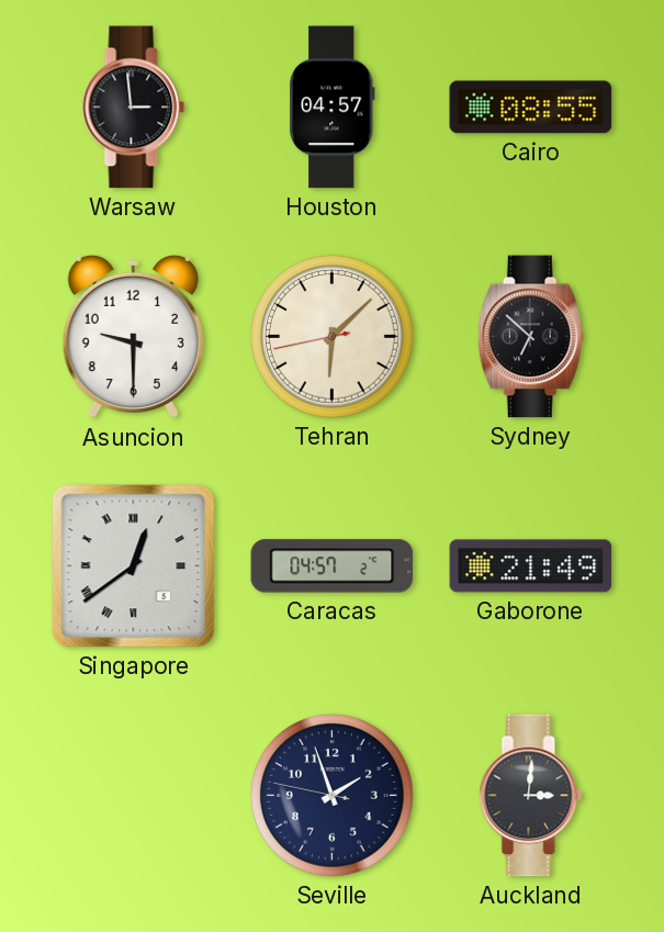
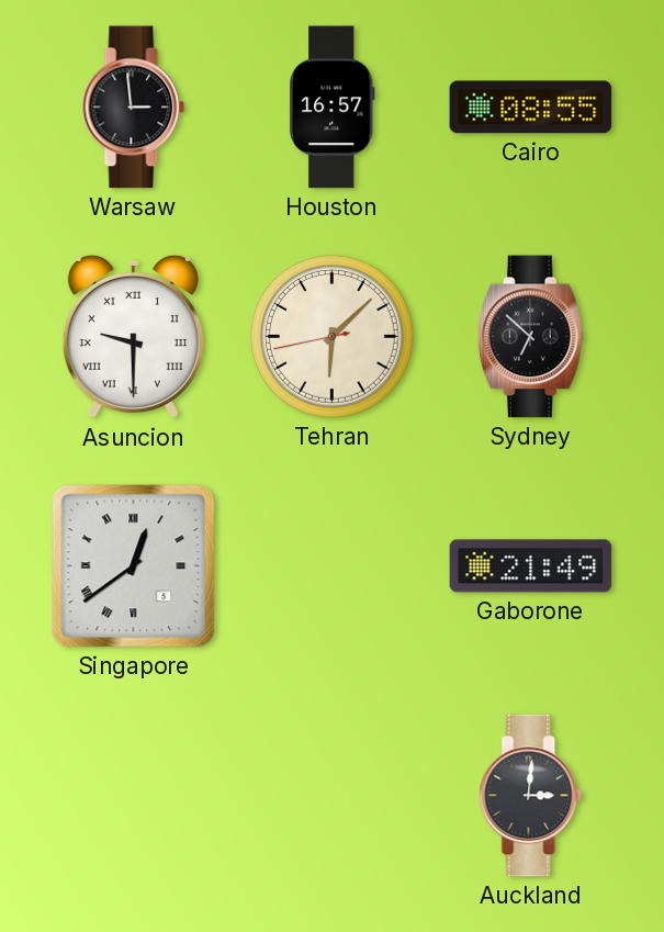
Houston: 04:57 -> 16:57
Asuncion numerals: Arabic -> Roman
Caracas: 04:57 -> none
Seville: 1:56 -> none
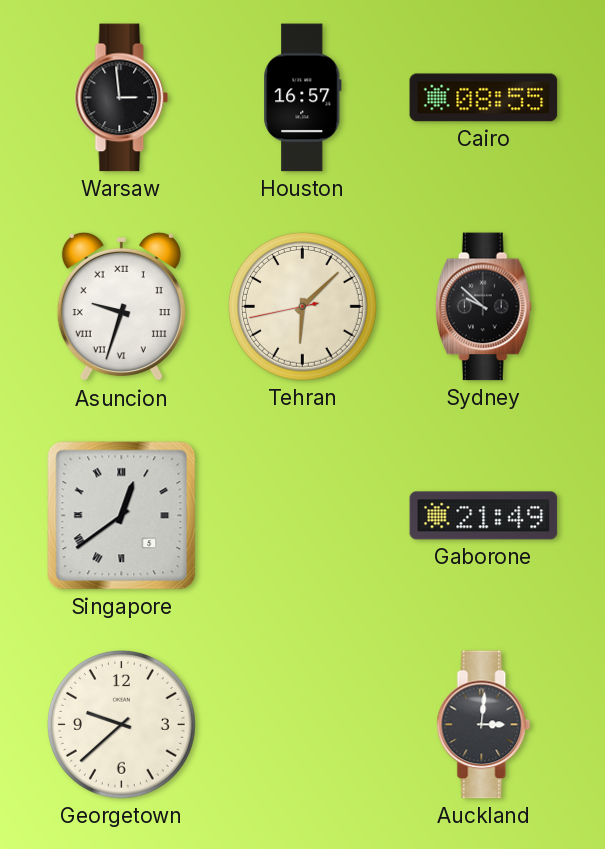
Asuncion: 9:30 -> 9:33
Sydney: 6:52 -> 9:52
Georgetown: none -> 9:38
